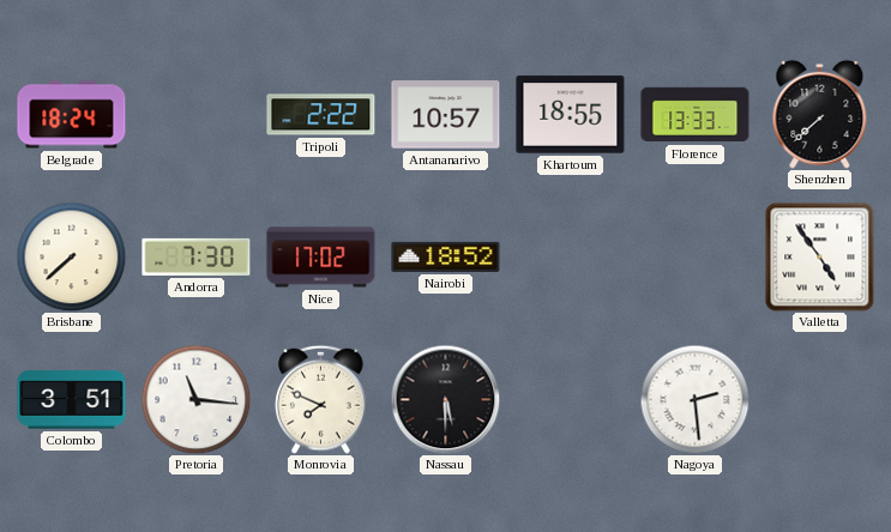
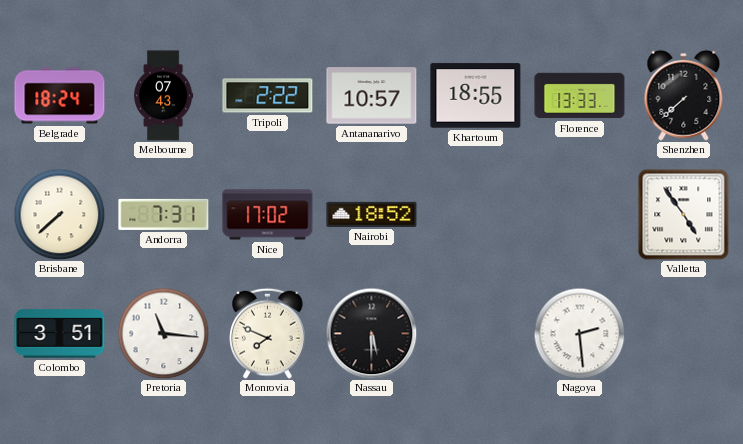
Melbourne: none -> 07:43
Andorra: 7:30 -> 7:31
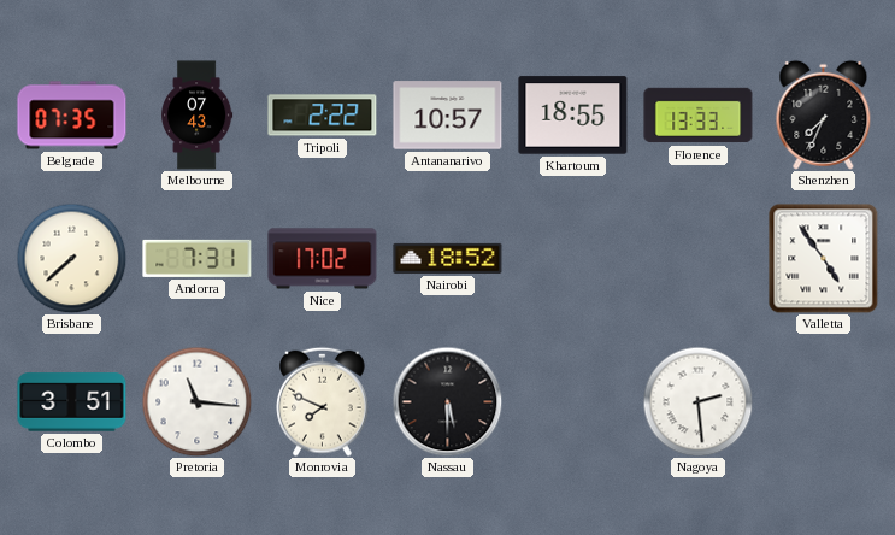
Belgrade: 18:24 -> 07:35
Shenzhen: 7:38 -> 7:34
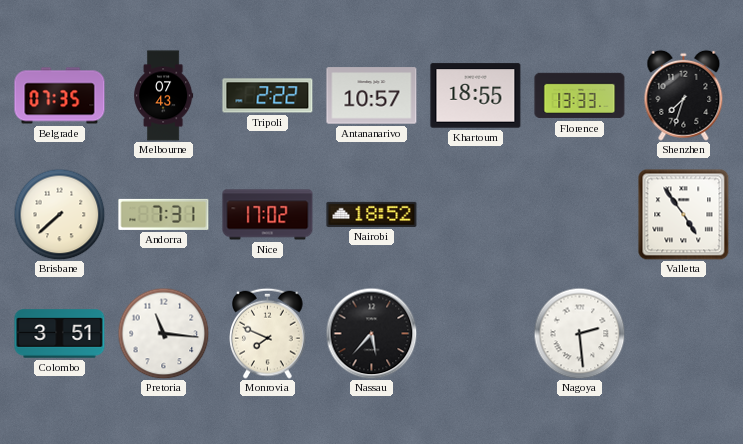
Shenzhen: 7:34 -> 7:33
Nassau: 5:30 -> 5:37
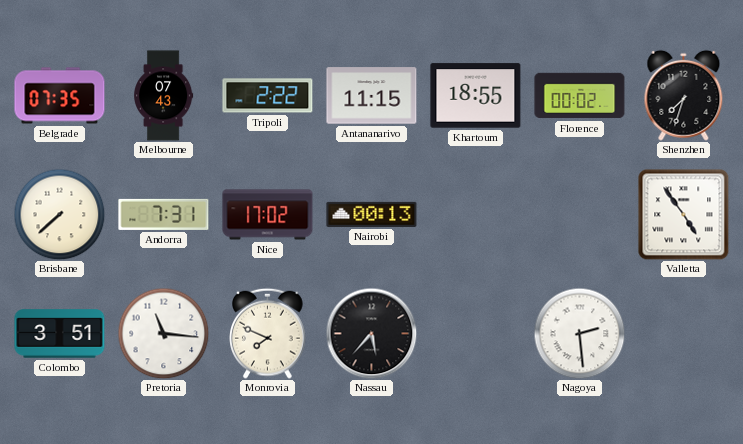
Antananarivo: 10:57 -> 11:15
Florence: 13:33 -> 00:02
Nairobi: 18:52 -> 00:13
